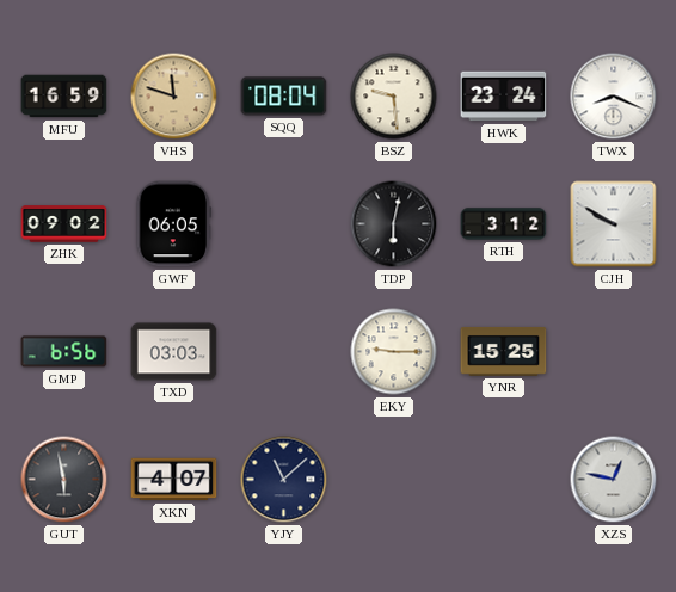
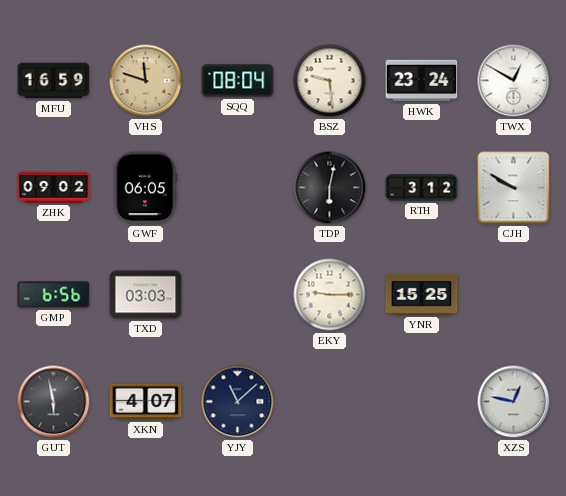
TWX: 8:19 -> 12:50
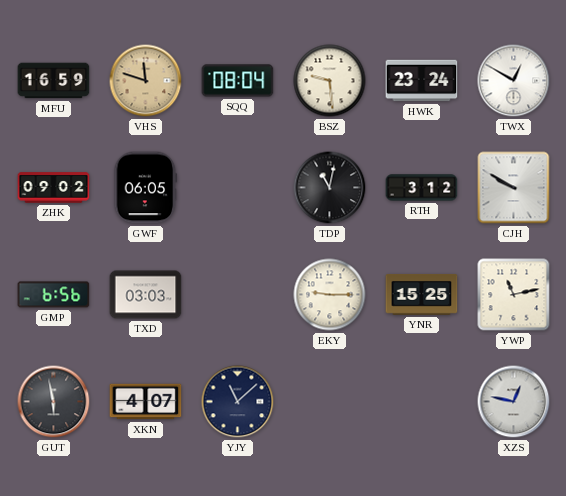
TDP: 6:02 -> 11:02
YWP: none -> 11:13
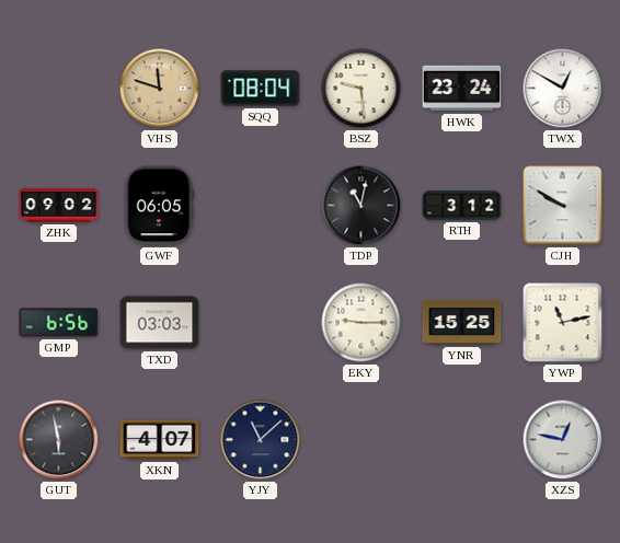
MFU: 16:59 -> none
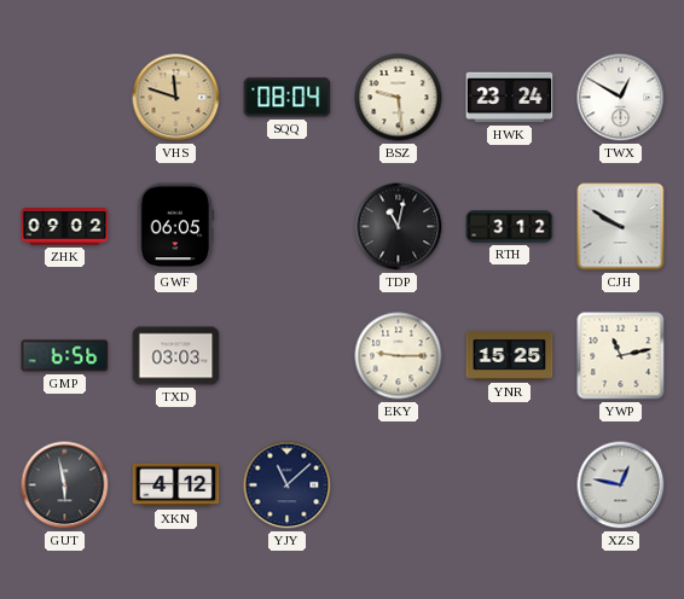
XKN: 4:07 -> 4:12
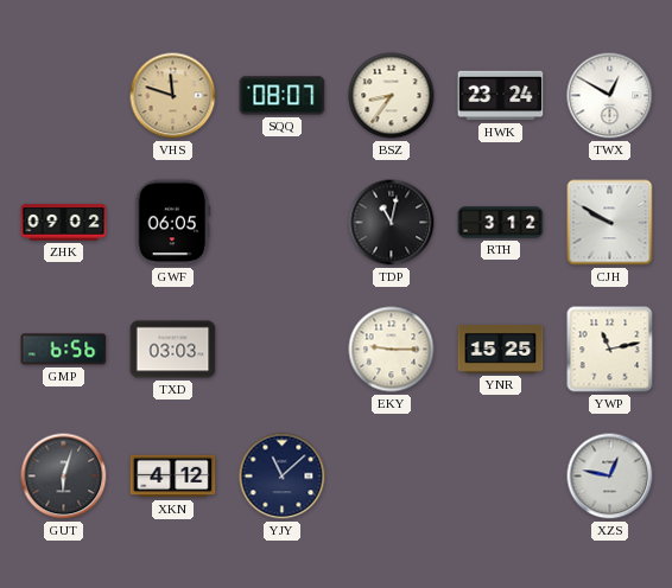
SQQ: 08:04 -> 08:07
BSZ: 9:29 -> 8:36
GUT: 5:58 -> 6:03
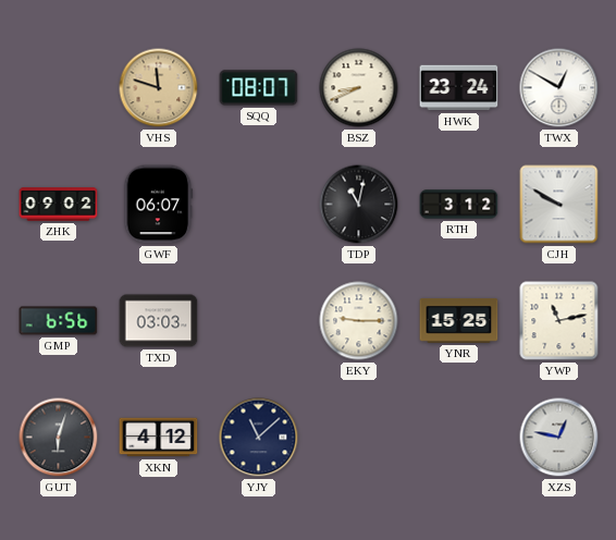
BSZ: 8:36 -> 8:41
GWF: 06:05 -> 06:07
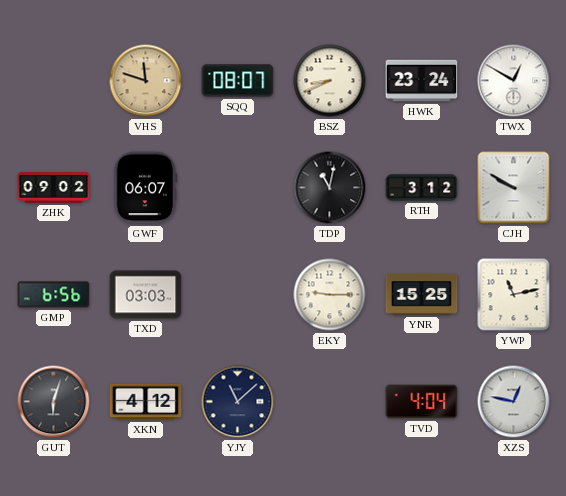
TVD: none -> 4:04
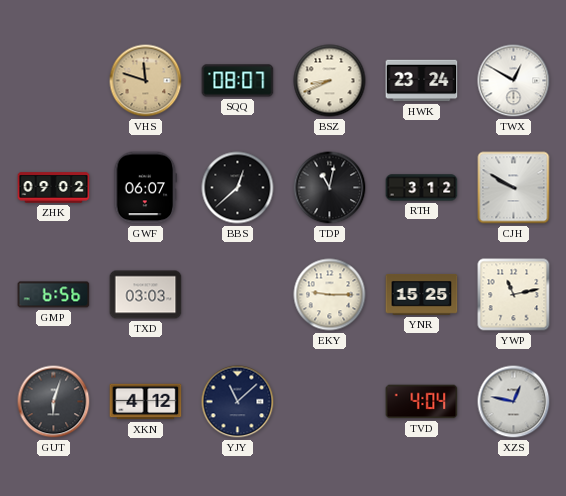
BBS: none -> 12:38
